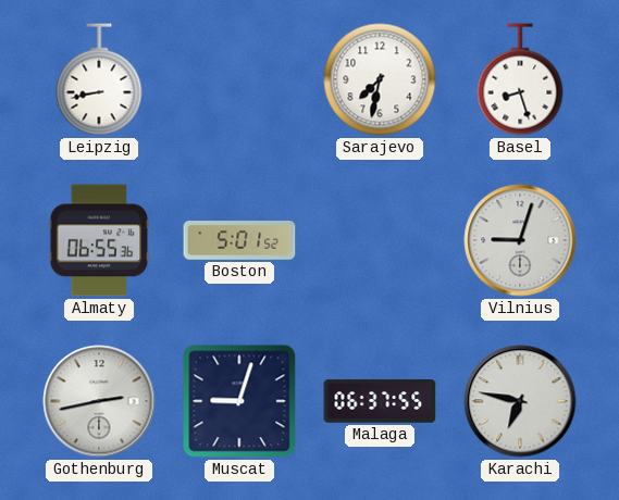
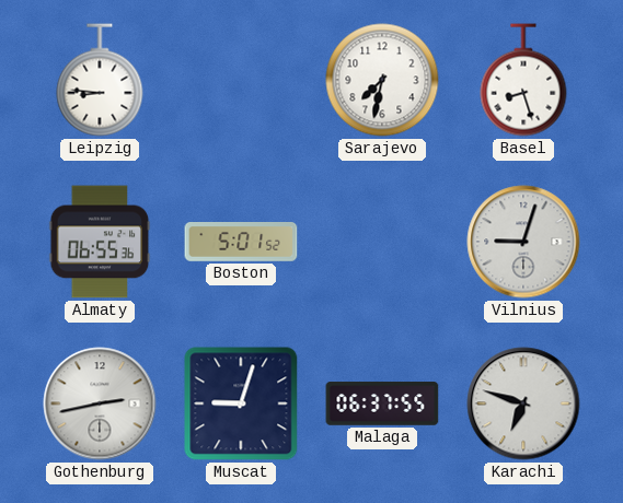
Leipzig: 8:43 -> 8:46
Karachi: 6:47 -> 6:48
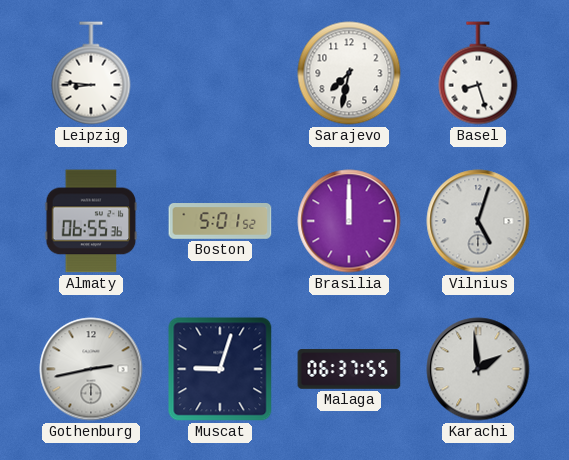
Brasilia: none -> 12:00
Vilnius: 9:03 -> 5:03
Karachi: 6:48 -> 1:59
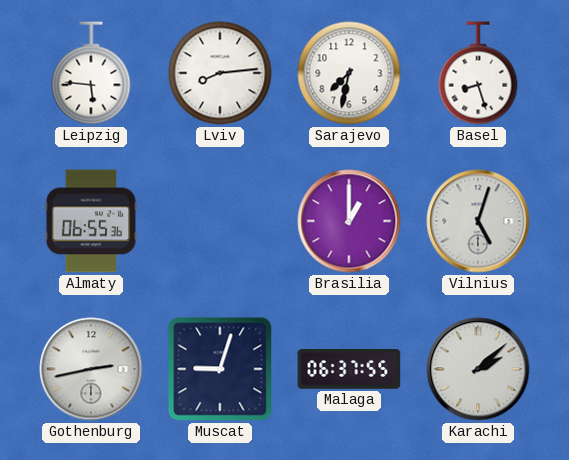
Leipzig: 8:46 -> 5:46
Lviv: none -> 8:14
Boston: 5:01 -> none
Brasilia: 12:00 -> 1:00
Karachi: 1:59 -> 2:08
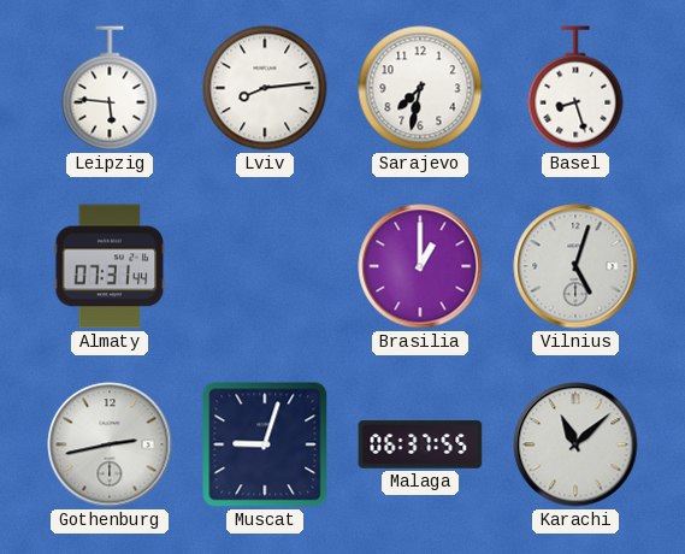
Almaty: 06:55 -> 07:31
Karachi: 2:08 -> 11:08
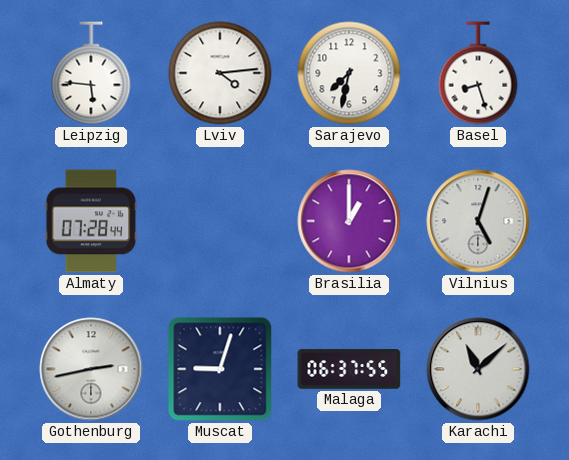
Lviv: 8:14 -> 4:14
Almaty: 07:31 -> 07:28
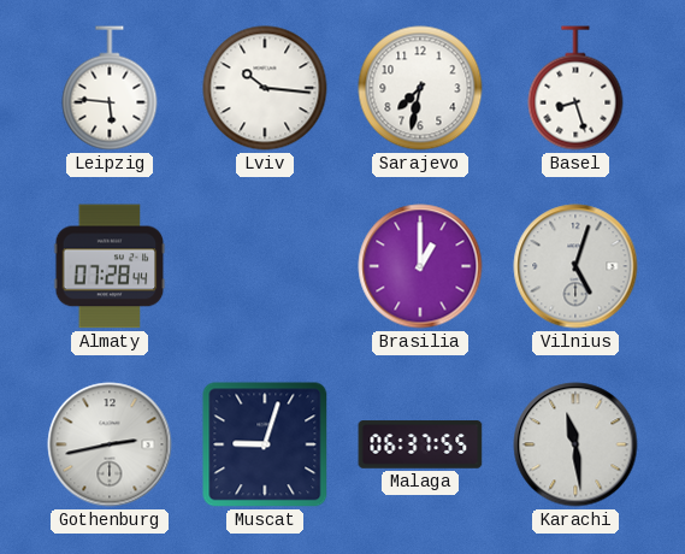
Lviv: 4:14 -> 10:16
Karachi: 11:08 -> 11:29
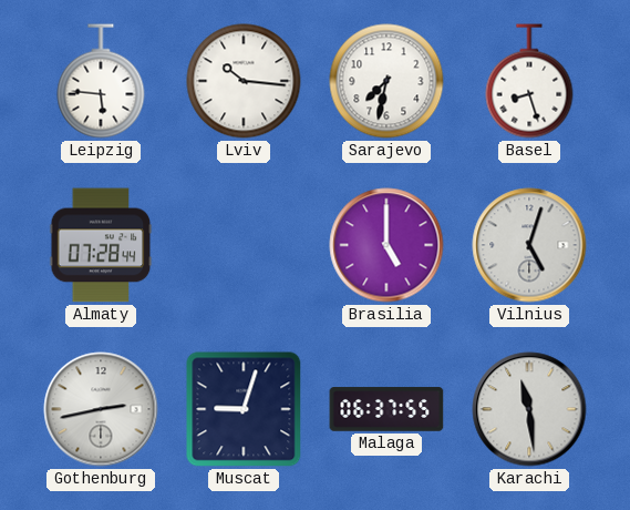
Brasilia: 1:00 -> 5:00
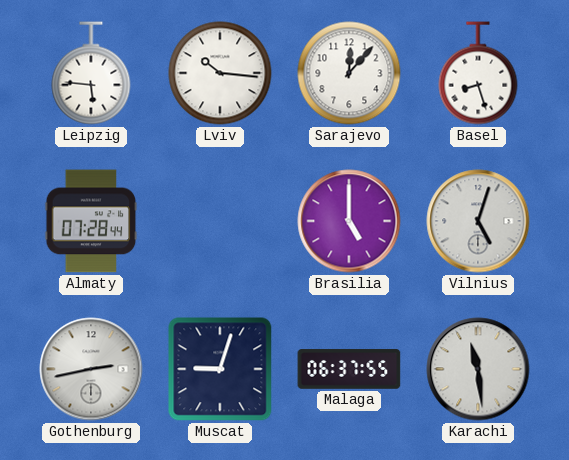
Sarajevo: 7:32 -> 12:07
